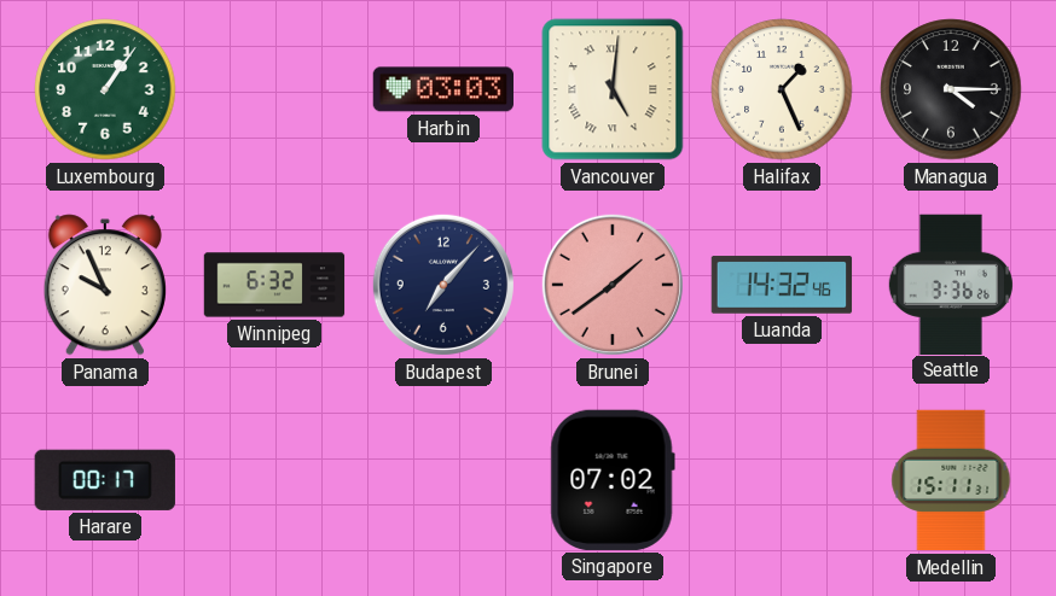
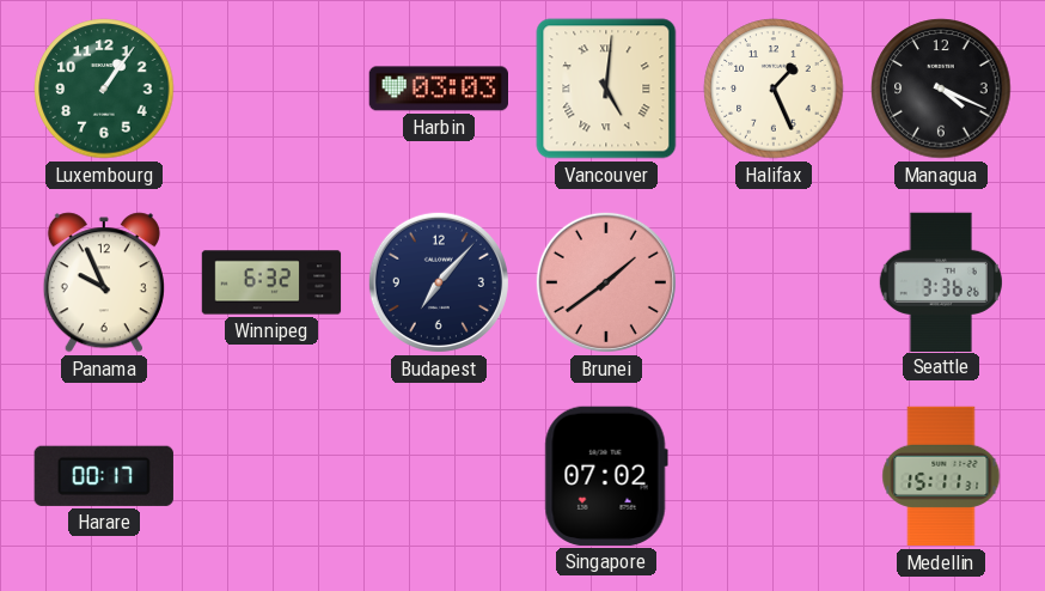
Managua: 4:15 -> 4:19
Luanda: 14:32 -> none
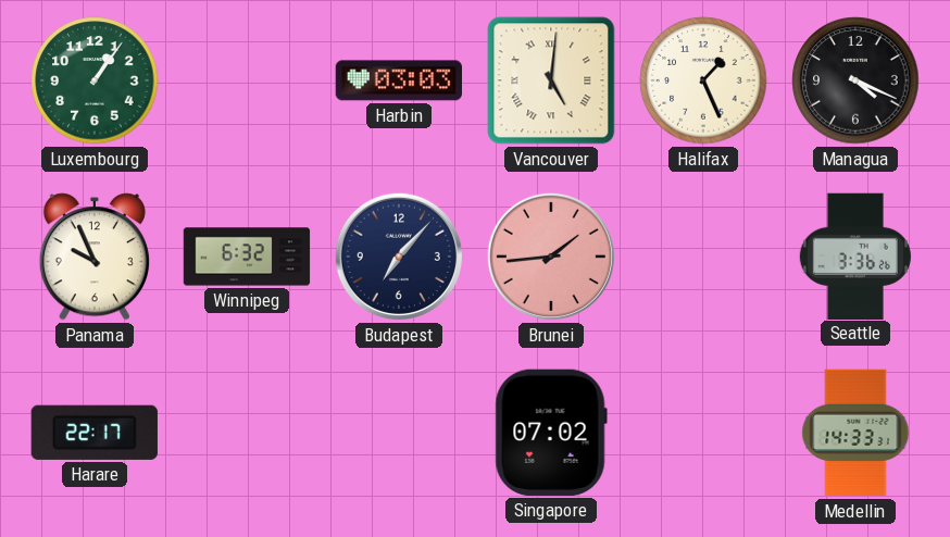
Brunei: 1:39 -> 1:44
Harare: 00:17 -> 22:17
Medellin: 15:11 -> 14:33
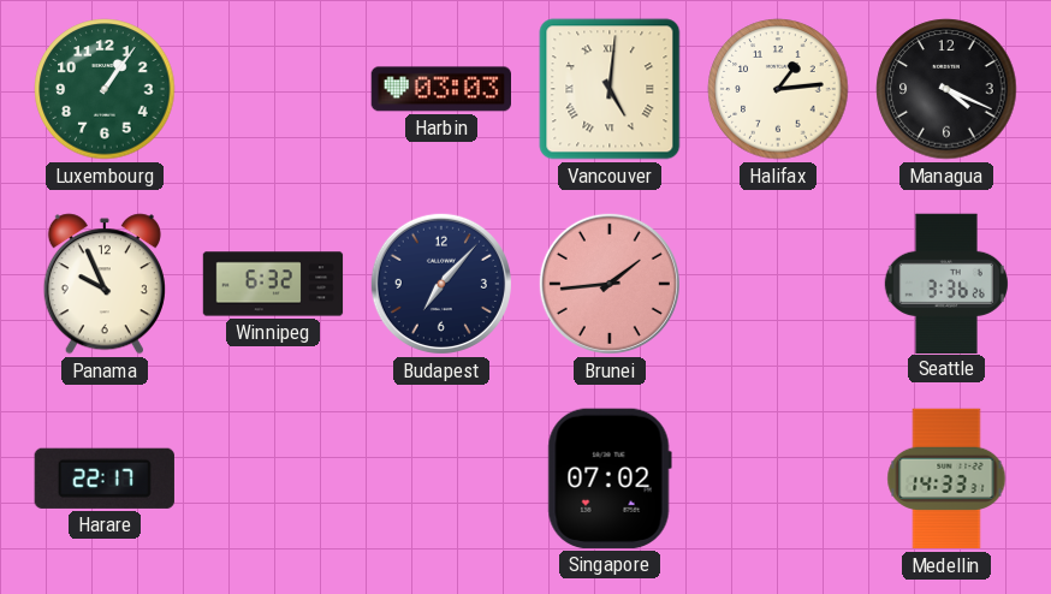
Halifax: 1:26 -> 1:14
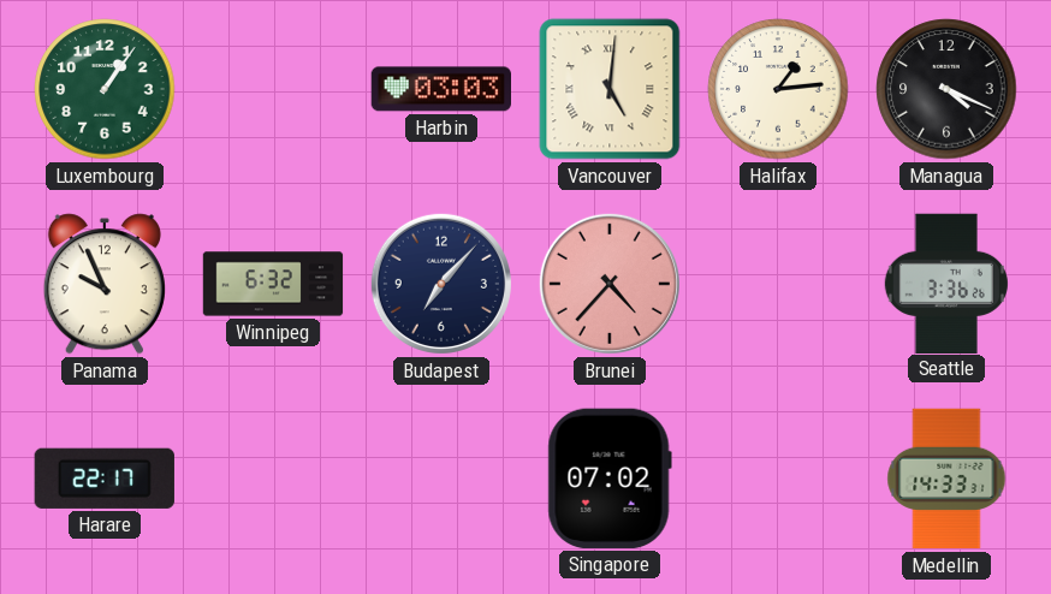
Brunei: 1:44 -> 4:37
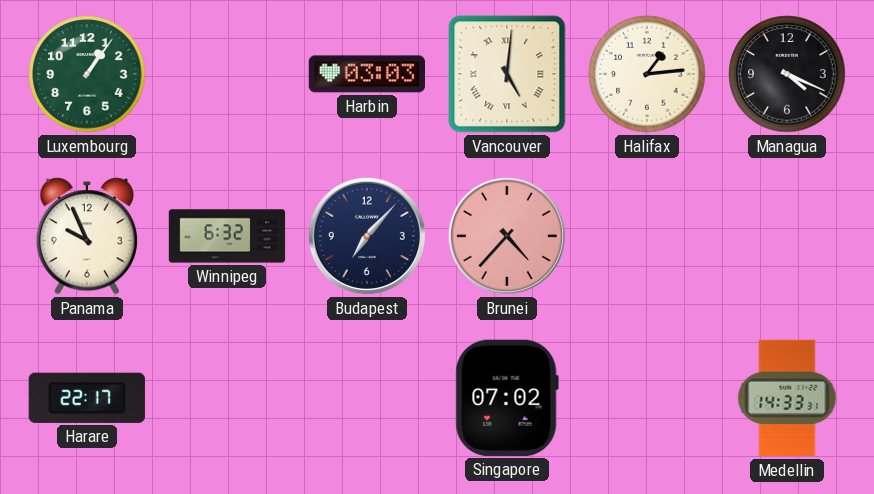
Seattle: 3:36 -> none
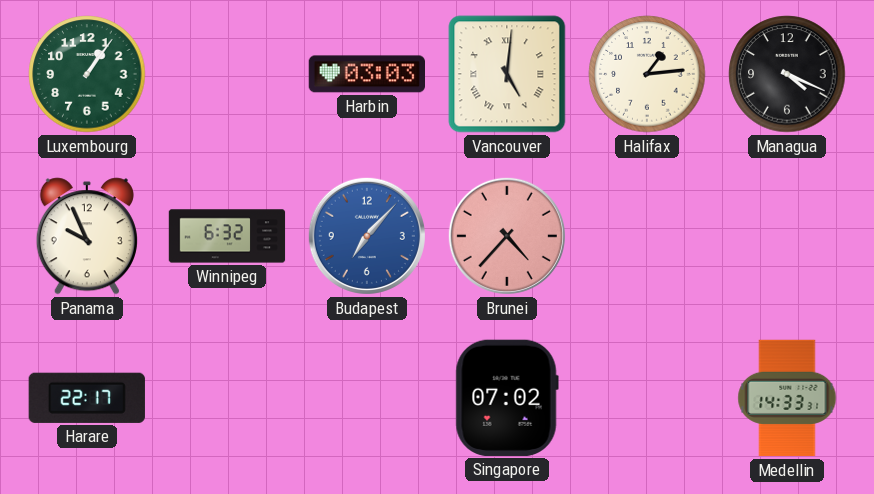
Budapest dial: navy -> blue
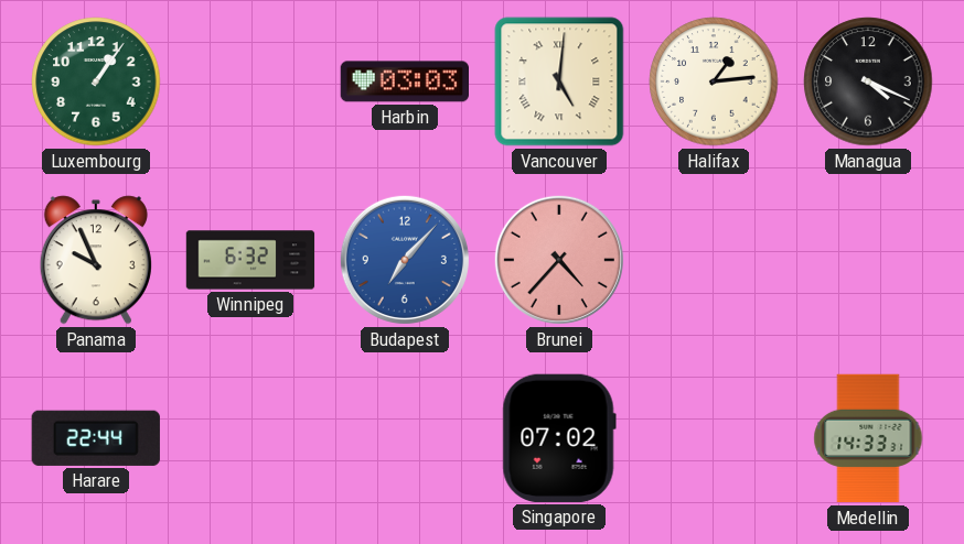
Harare: 22:17 -> 22:44
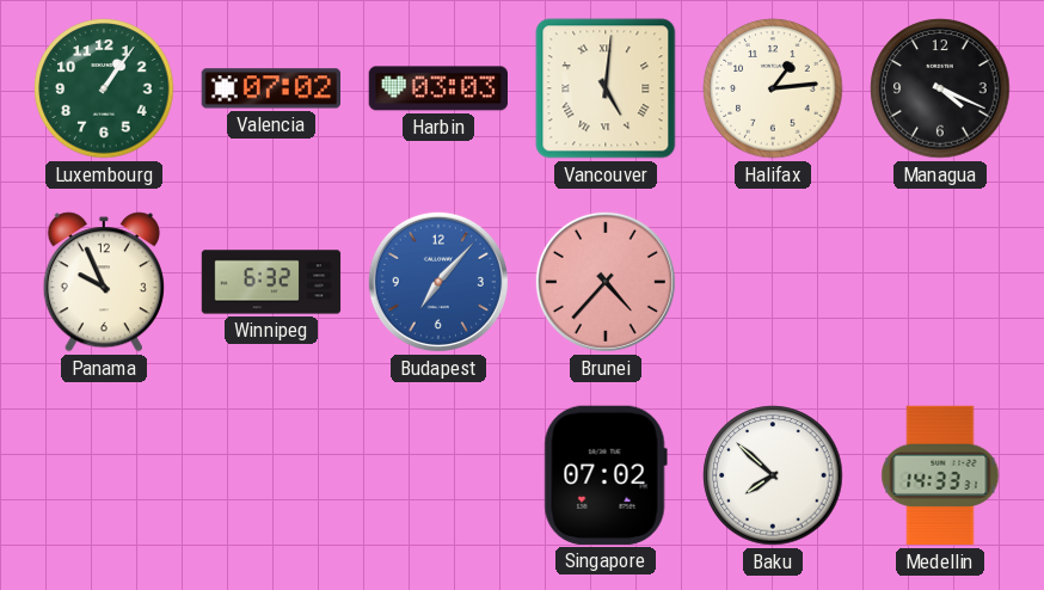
Valencia: none -> 07:02
Harare: 22:44 -> none
Baku: none -> 7:52
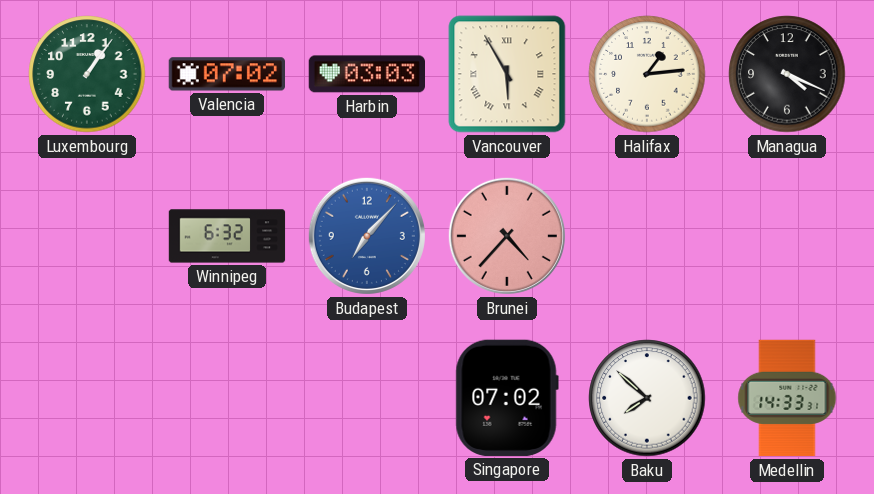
Vancouver: 5:01 -> 5:55
Panama: 9:56 -> none
